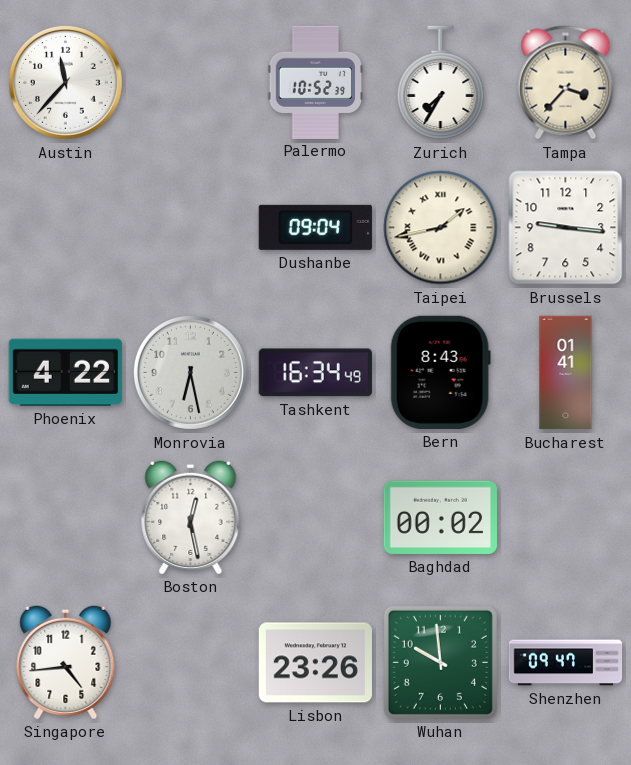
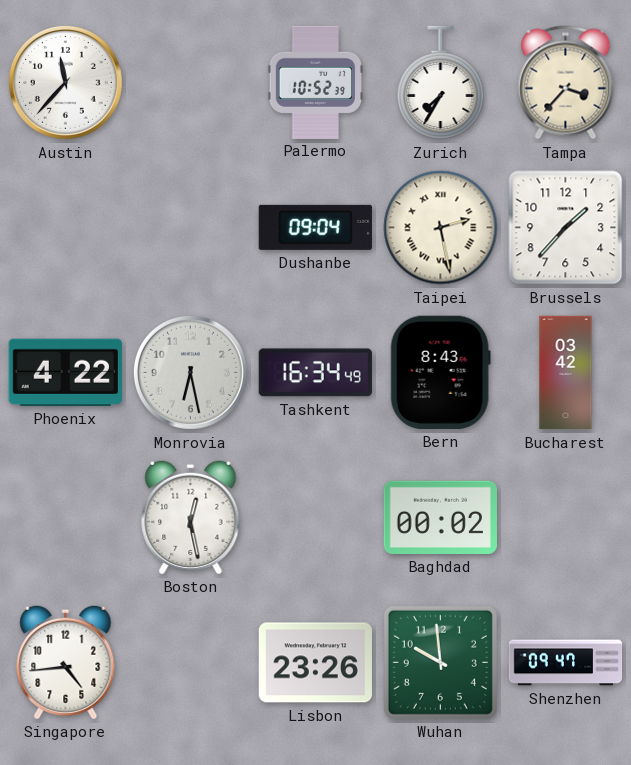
Taipei: 1:43 -> 2:28
Brussels: 9:16 -> 1:37
Bucharest: 01:41 -> 03:42
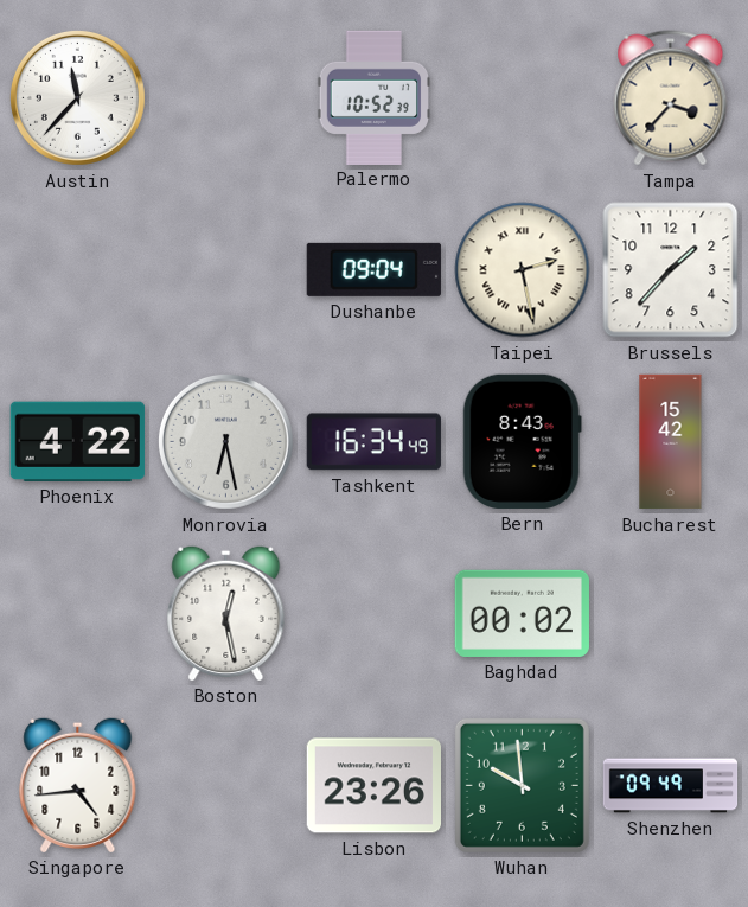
Zurich: 7:35 -> none
Bucharest: 03:42 -> 15:42
Shenzhen: 09:47 -> 09:49
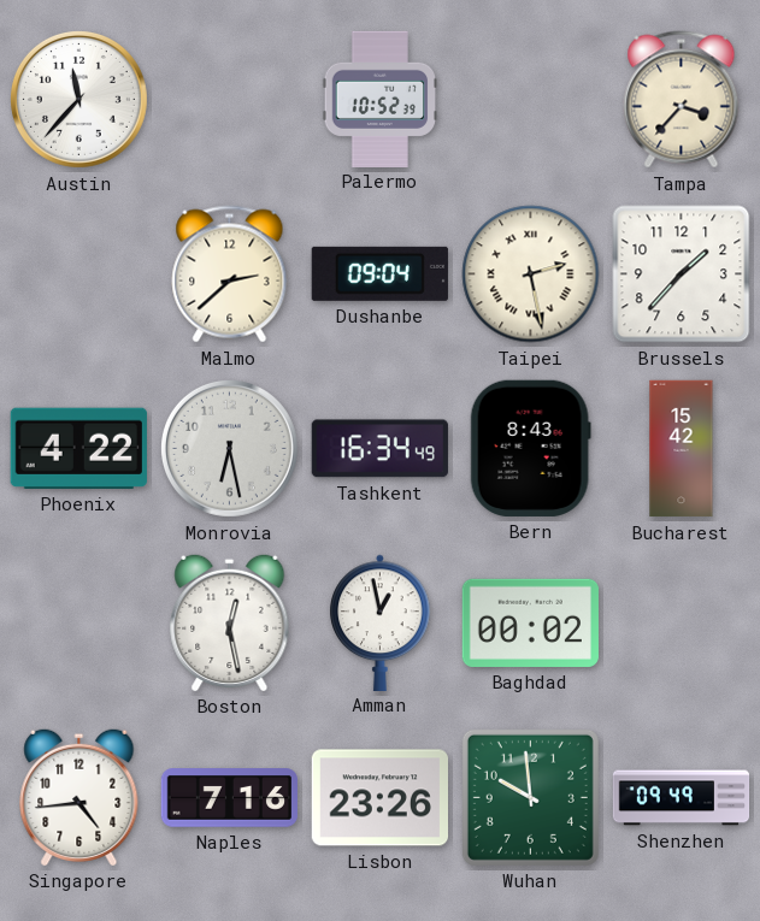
Malmo: none -> 2:38
Amman: none -> 12:58
Naples: none -> 7:16
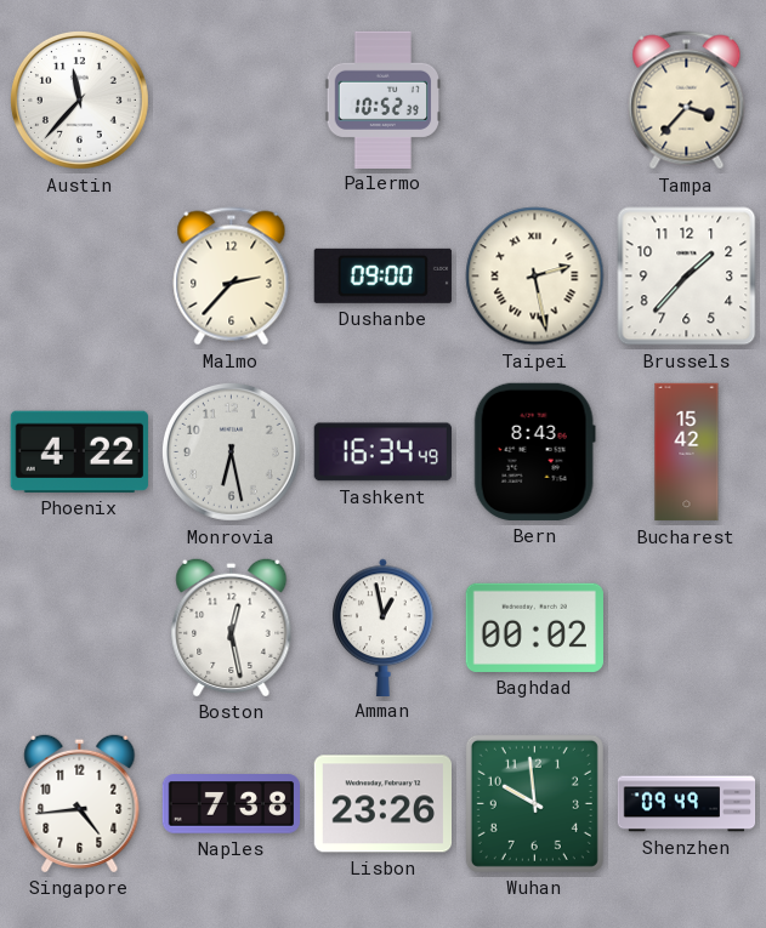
Malmo: 2:38 -> 2:37
Dushanbe: 09:04 -> 09:00
Naples: 7:16 -> 7:38
